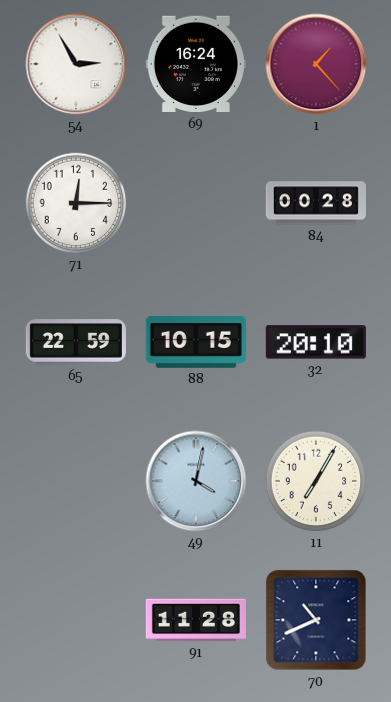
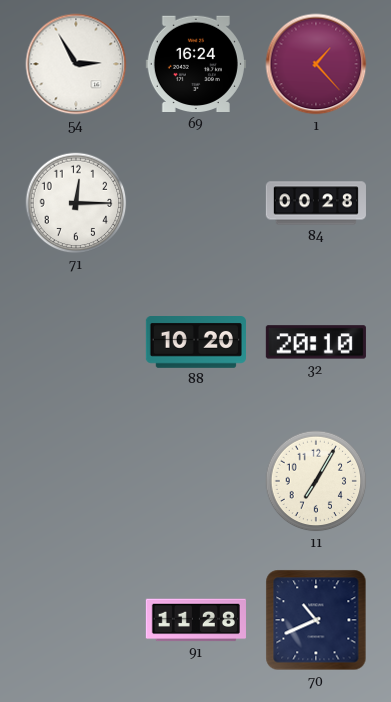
65: 22:59 -> none
88: 10:15 -> 10:20
49: 4:02 -> none
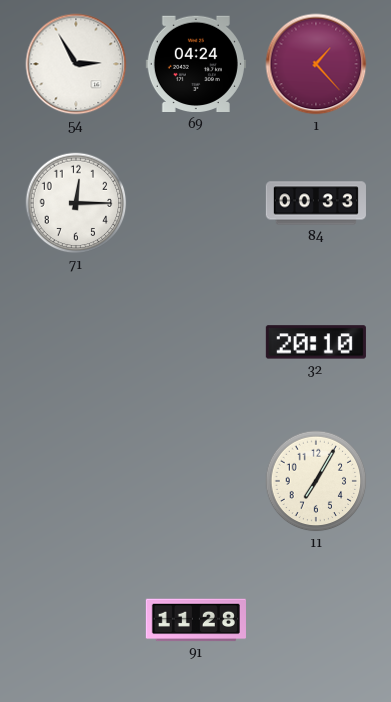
69: 16:24 -> 04:24
84: 00:28 -> 00:33
88: 10:20 -> none
70: 10:41 -> none
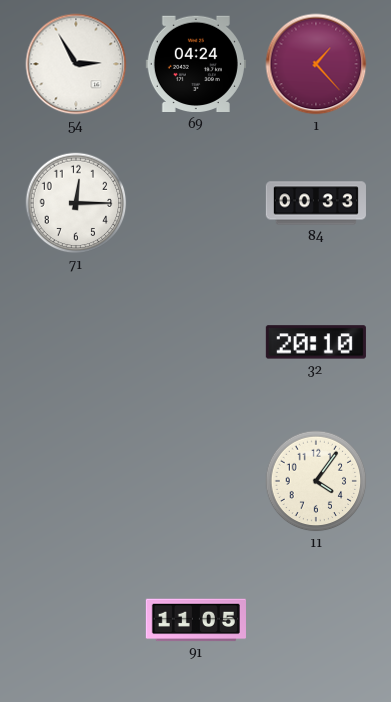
11: 7:05 -> 4:06
91: 11:28 -> 11:05
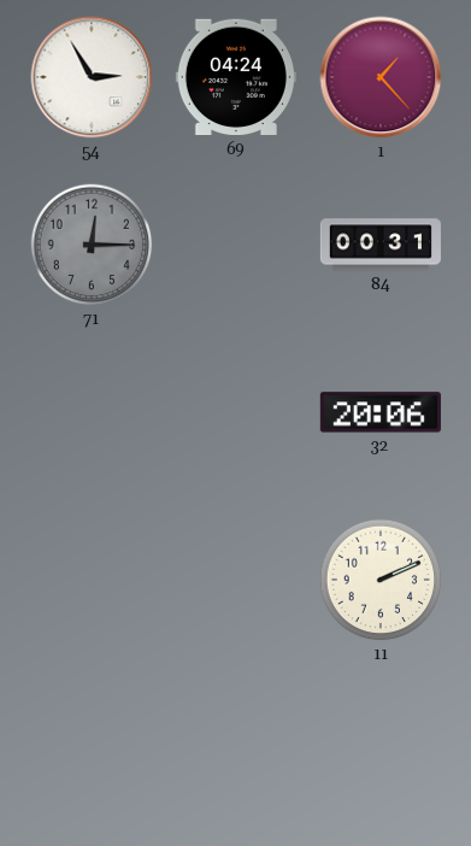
71 dial: white -> grey
84: 00:33 -> 00:31
32: 20:10 -> 20:06
11: 4:06 -> 2:11
91: 11:05 -> none
